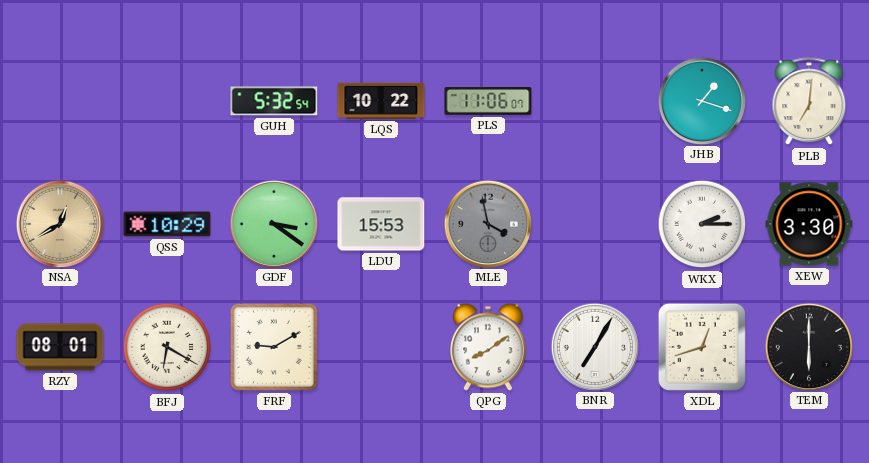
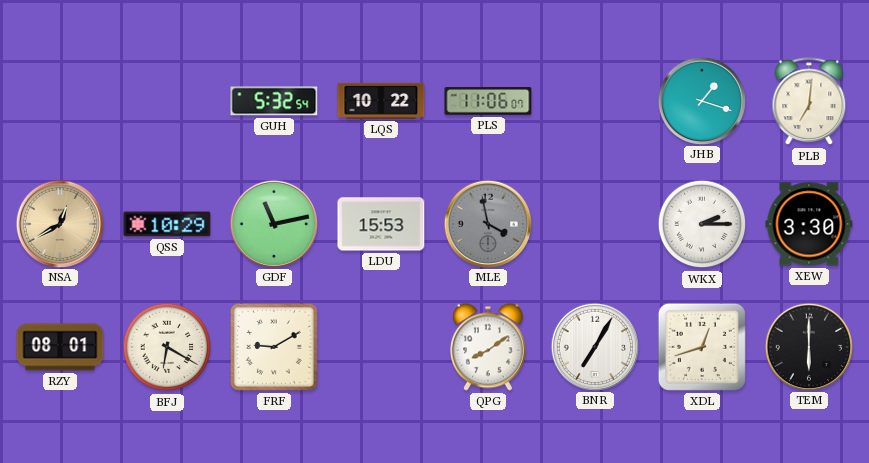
GDF: 3:21 -> 11:13
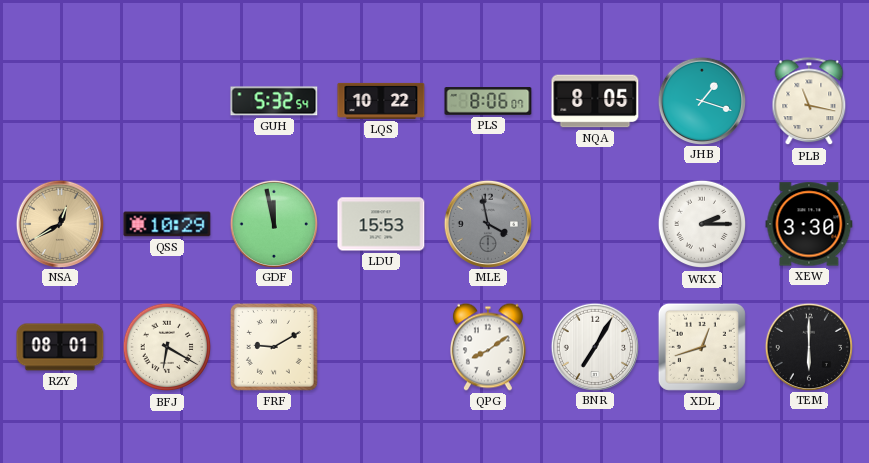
PLS: 11:06 -> 8:06
NQA: none -> 8:05
PLB: 7:01 -> 11:17
GDF: 11:13 -> 11:58
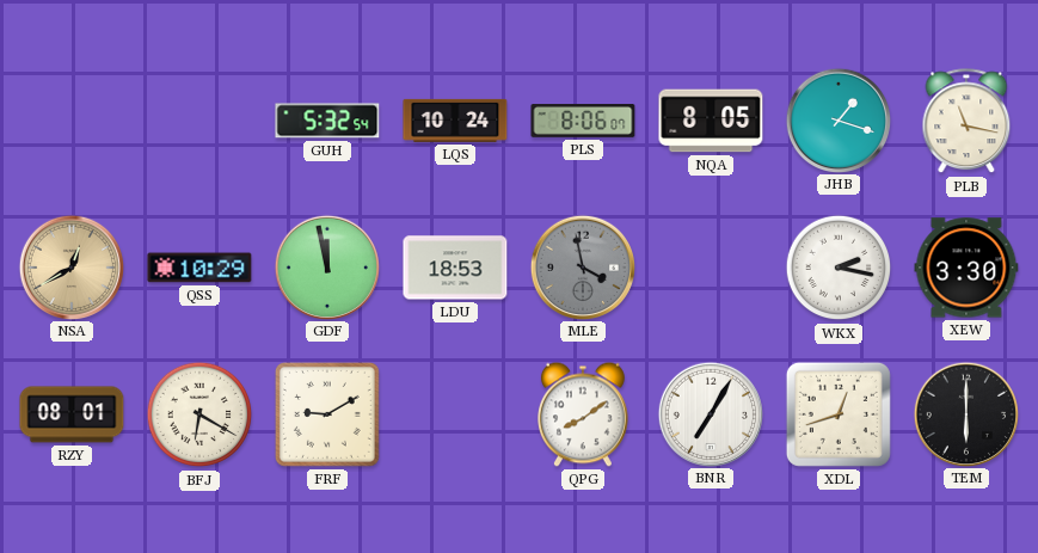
LQS: 10:22 -> 10:24
LDU: 15:53 -> 18:53
WKX: 2:15 -> 2:17
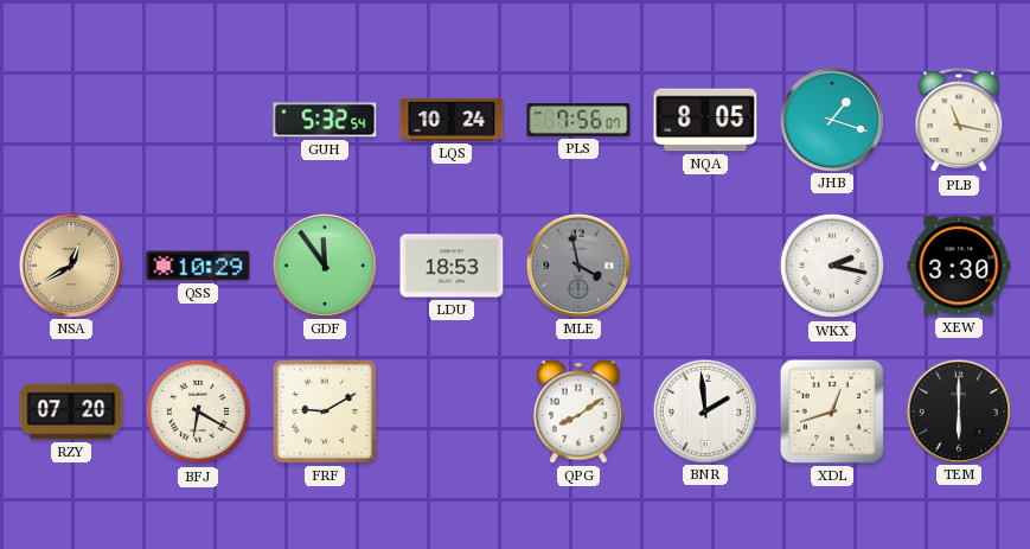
PLS: 8:06 -> 7:56
GDF: 11:58 -> 11:54
RZY: 08:01 -> 07:20
BNR: 7:05 -> 1:59
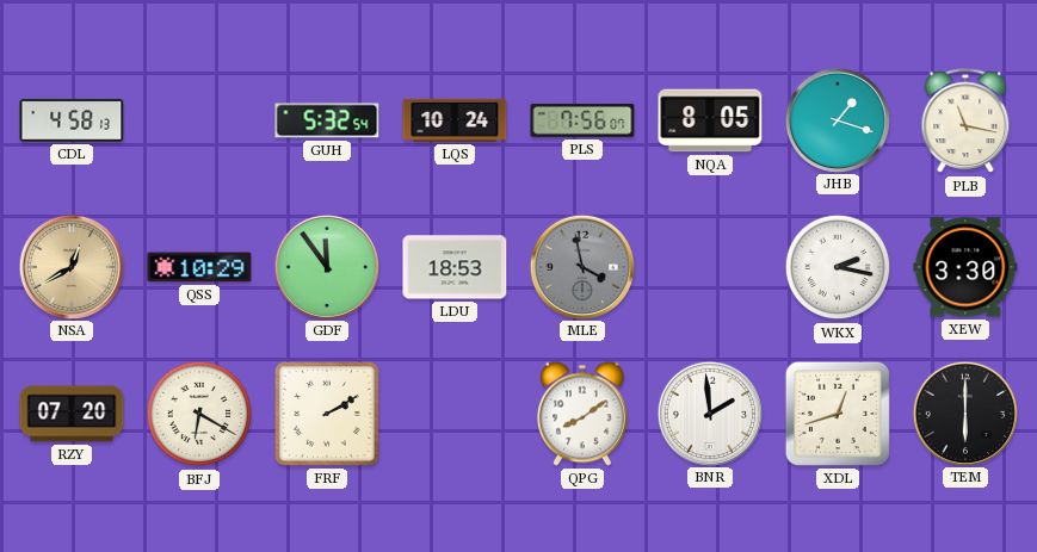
CDL: none -> 4:58
FRF: 9:10 -> 2:10
